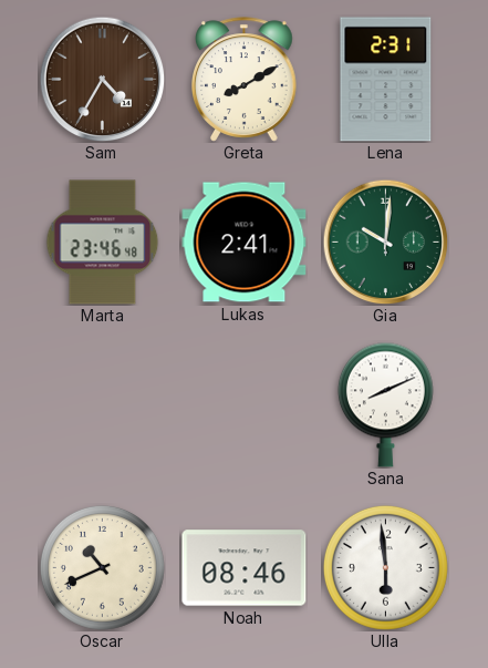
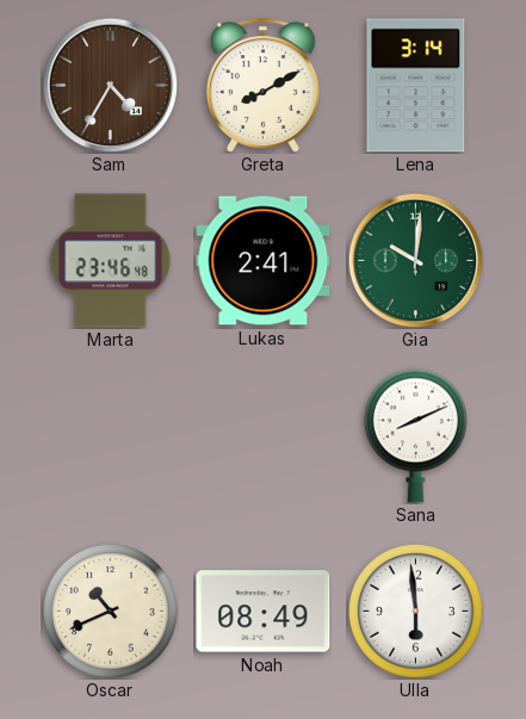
Lena: 2:31 -> 3:14
Noah: 08:46 -> 08:49
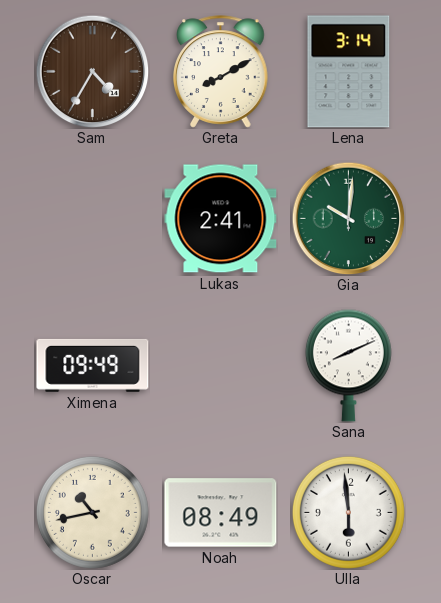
Marta: 23:46 -> none
Ximena: none -> 09:49
Oscar: 10:41 -> 10:43
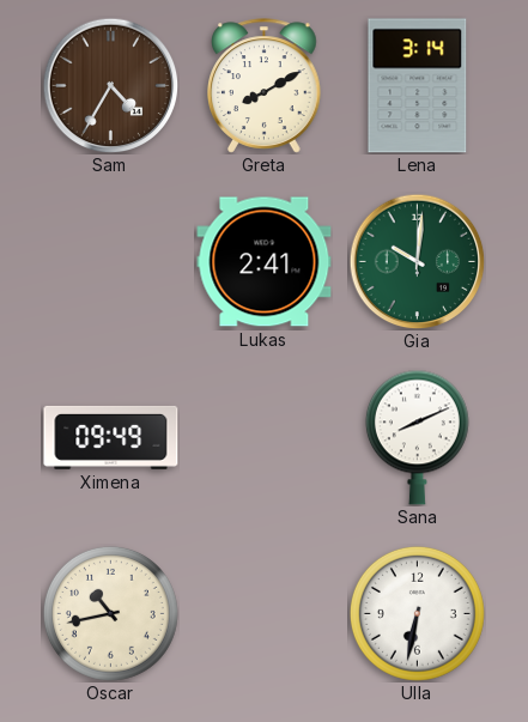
Noah: 08:49 -> none
Ulla: 5:59 -> 6:32
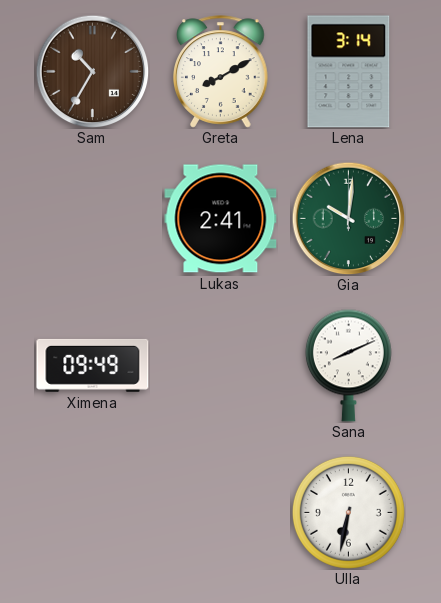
Sam: 4:35 -> 10:35
Oscar: 10:43 -> none
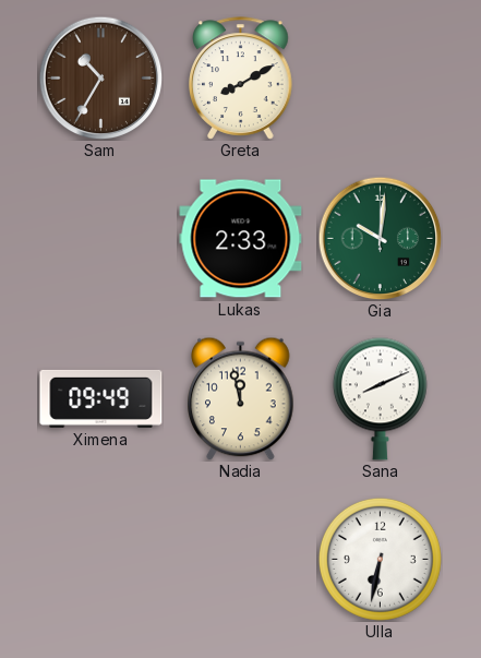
Lena: 3:14 -> none
Lukas: 2:41 -> 2:33
Nadia: none -> 11:58
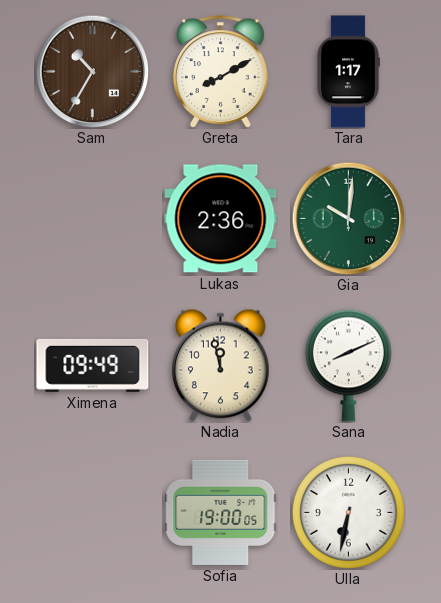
Tara: none -> 1:17
Lukas: 2:33 -> 2:36
Sofia: none -> 19:00
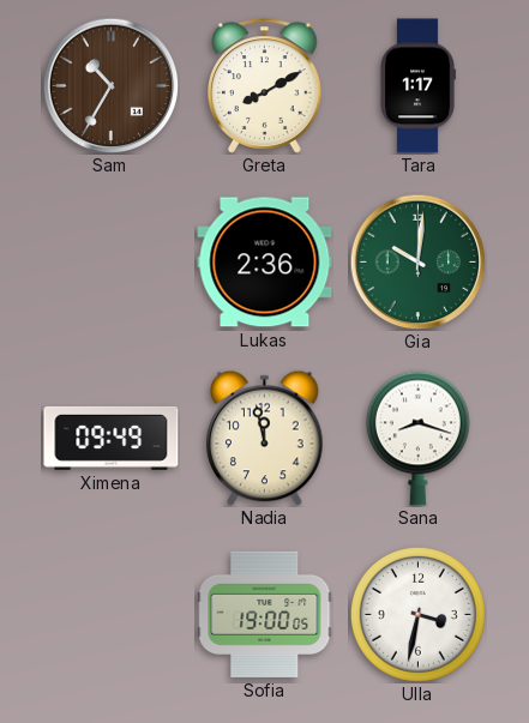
Sana: 8:11 -> 8:18
Ulla: 6:32 -> 3:32
